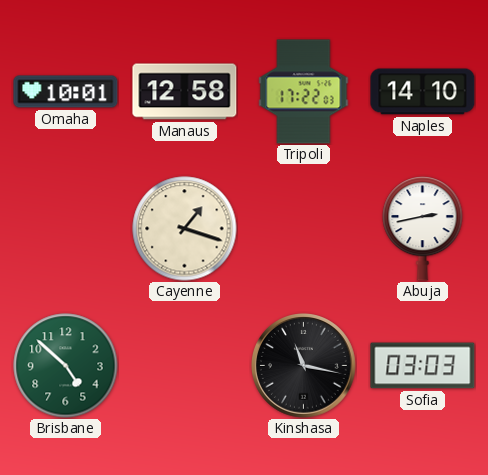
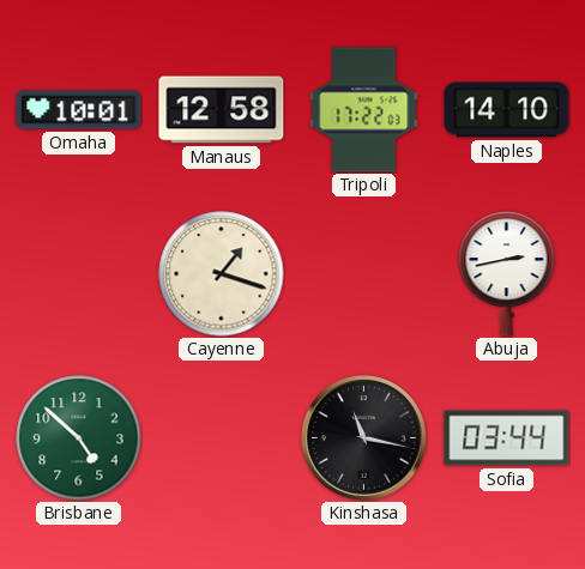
Sofia: 03:03 -> 03:44
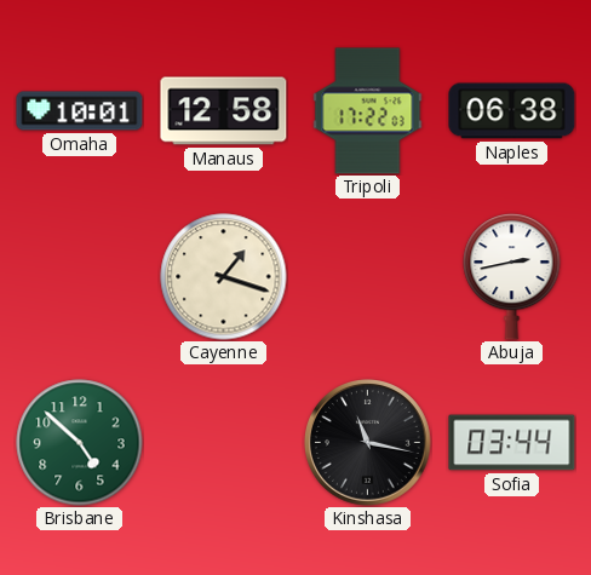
Naples: 14:10 -> 06:38
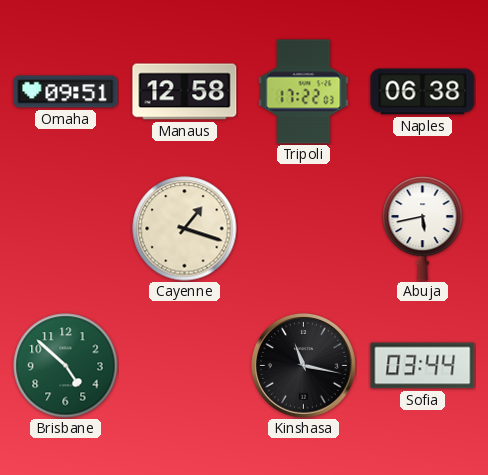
Omaha: 10:01 -> 09:51
Abuja: 2:43 -> 5:43
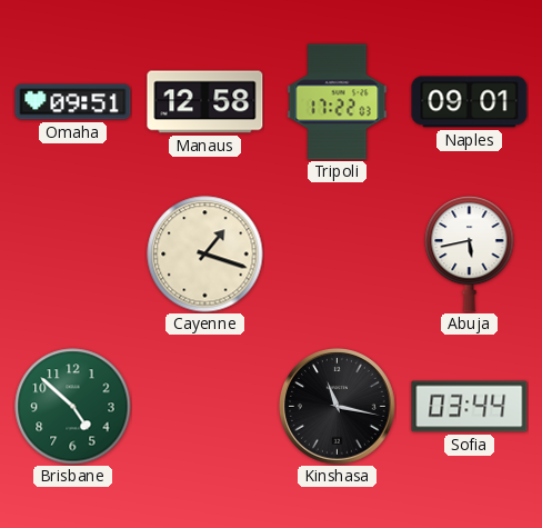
Naples: 06:38 -> 09:01
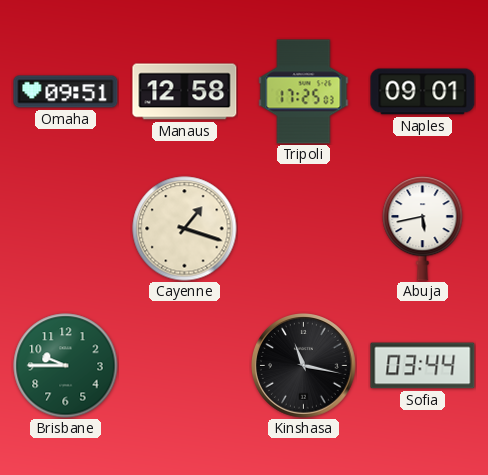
Tripoli: 17:22 -> 17:25
Brisbane: 4:52 -> 9:45
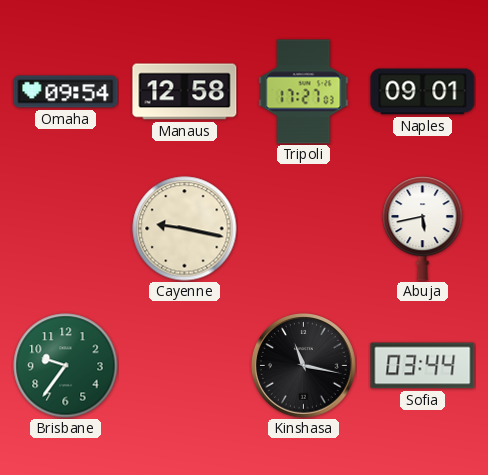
Omaha: 09:51 -> 09:54
Tripoli: 17:25 -> 17:27
Cayenne: 1:18 -> 9:17
Brisbane: 9:45 -> 9:36
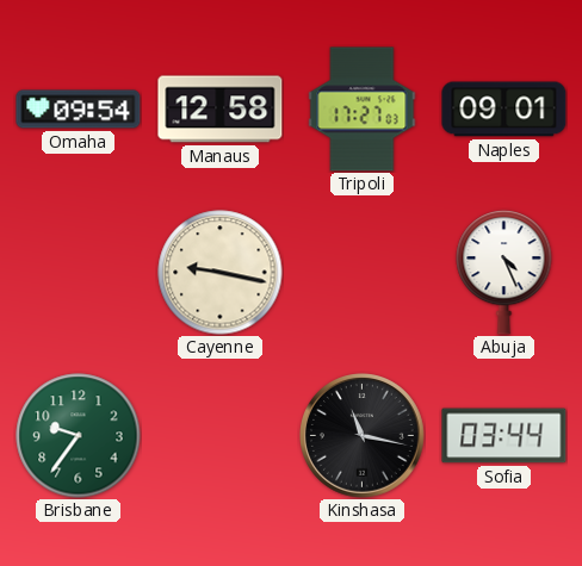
Abuja: 5:43 -> 4:26
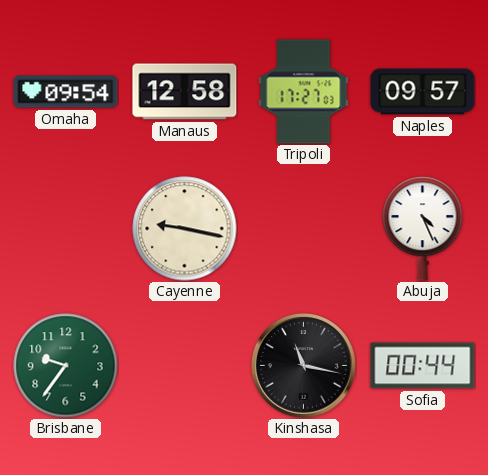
Naples: 09:01 -> 09:57
Sofia: 03:44 -> 00:44
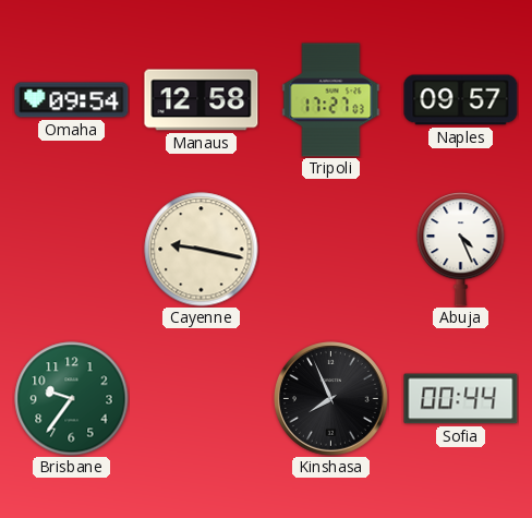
Kinshasa: 11:17 -> 7:56
